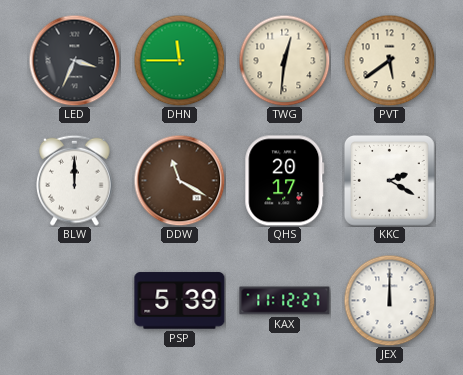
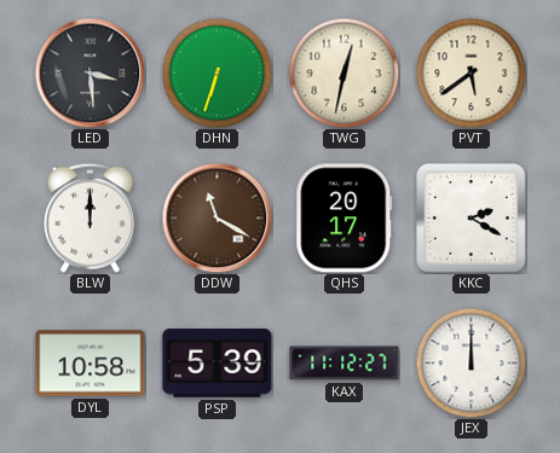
LED: 3:34 -> 3:29
DHN: 11:45 -> 6:33
TWG: 12:31 -> 12:32
DYL: none -> 10:58
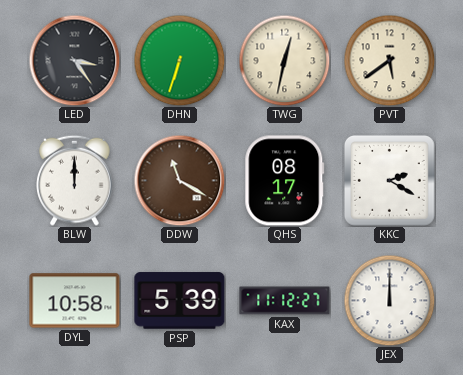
LED: 3:29 -> 3:24
QHS: 20:17 -> 08:17
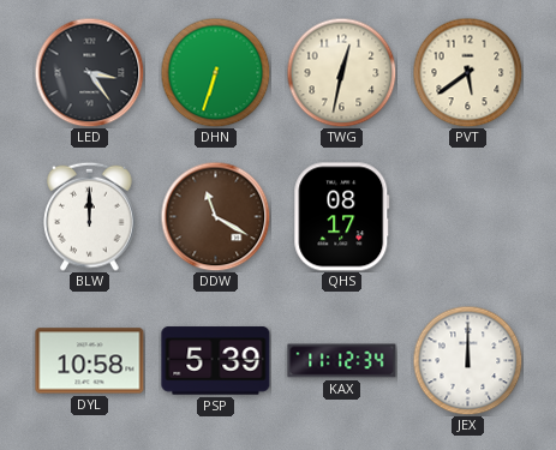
KKC: 2:20 -> none
KAX: 11:12:27 -> 11:12:34
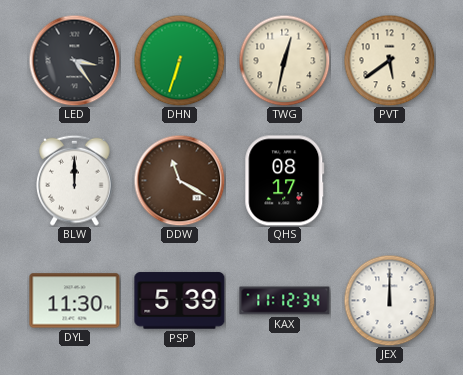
DYL: 10:58 -> 11:30
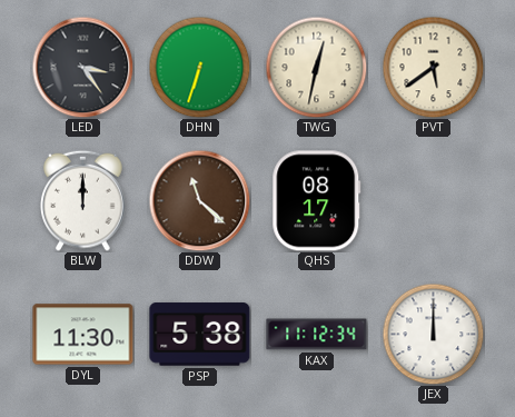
DDW: 11:20 -> 11:22
PSP: 5:39 -> 5:38
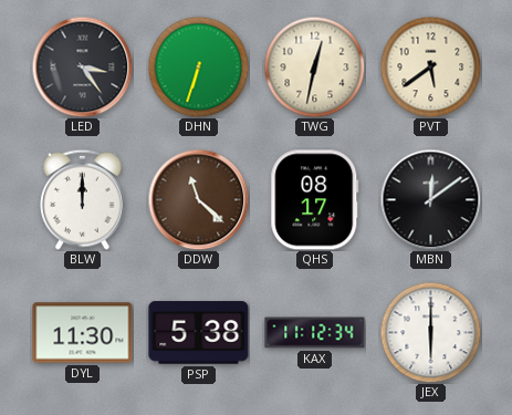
MBN: none -> 12:09
JEX: 12:00 -> 6:00
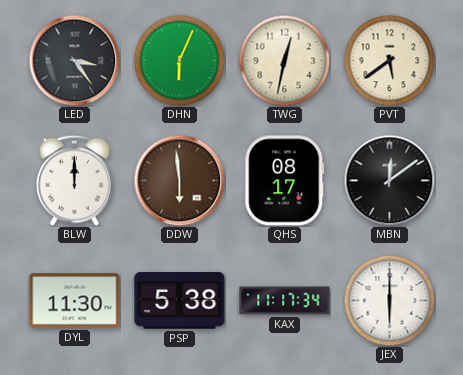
DHN: 6:33 -> 6:04
DDW: 11:22 -> 5:59
KAX: 11:12 -> 11:17
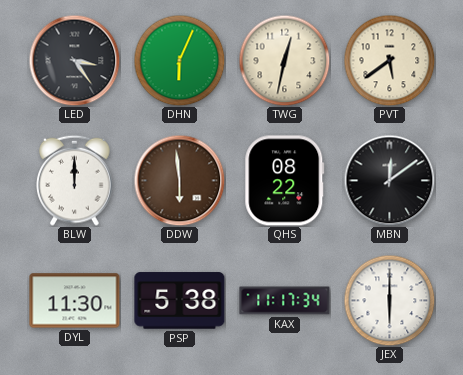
QHS: 08:17 -> 08:22
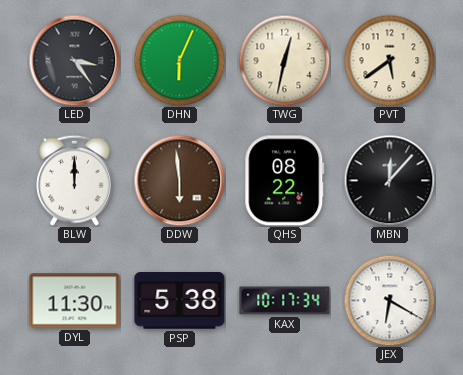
MBN: 12:09 -> 12:07
KAX: 11:17 -> 10:17
JEX: 6:00 -> 6:20
